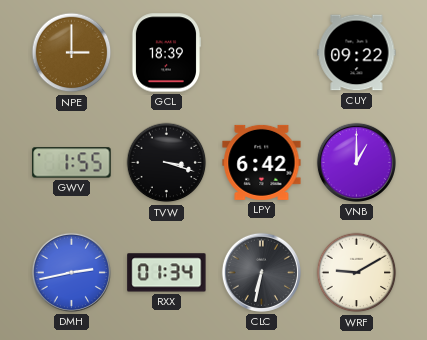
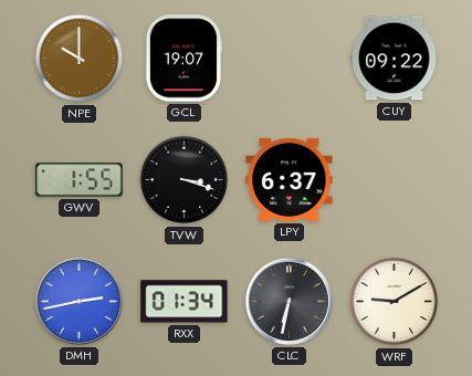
NPE: 3:00 -> 10:00
GCL: 18:39 -> 19:07
LPY: 6:42 -> 6:37
VNB: 1:00 -> none
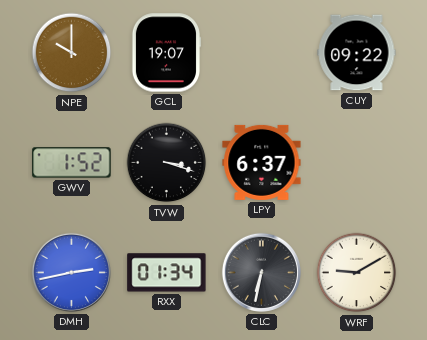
GWV: 1:55 -> 1:52
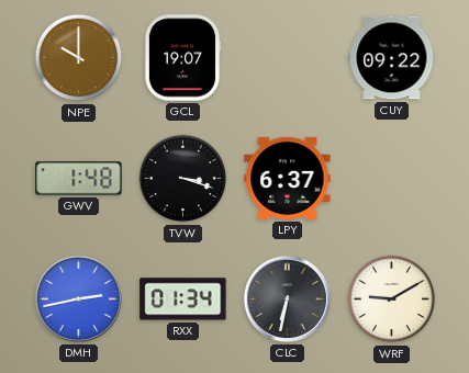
GWV: 1:52 -> 1:48
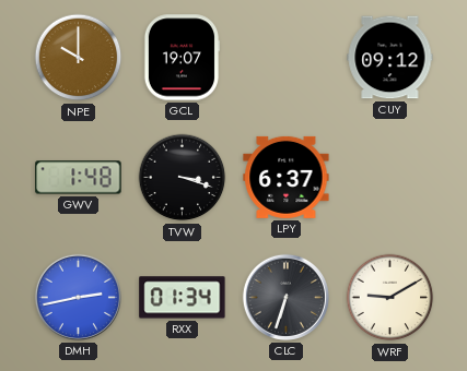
CUY: 09:22 -> 09:12
CLC: 6:32 -> 6:33
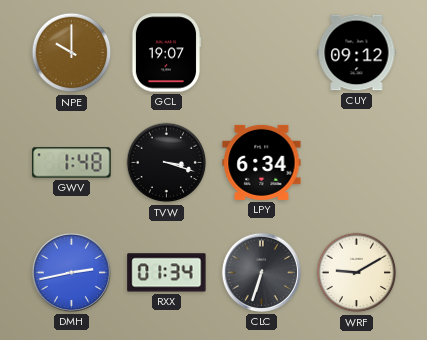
LPY: 6:37 -> 6:34
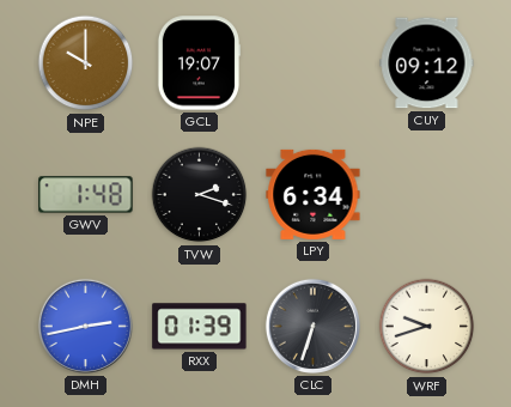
TVW: 3:18 -> 2:18
RXX: 01:34 -> 01:39
WRF: 9:10 -> 9:42
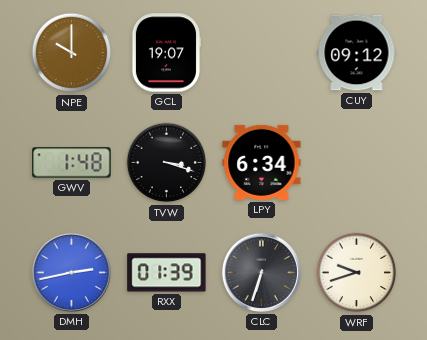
TVW: 2:18 -> 3:18
